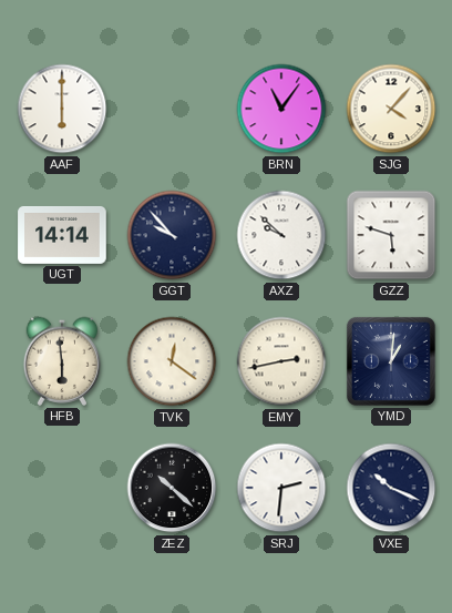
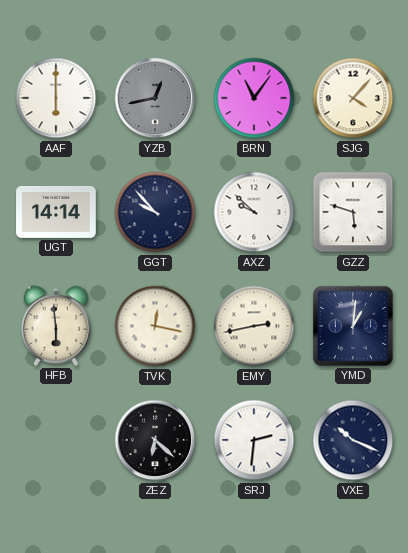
YZB: none -> 12:43
TVK: 12:21 -> 12:17
ZEZ: 10:22 -> 6:22
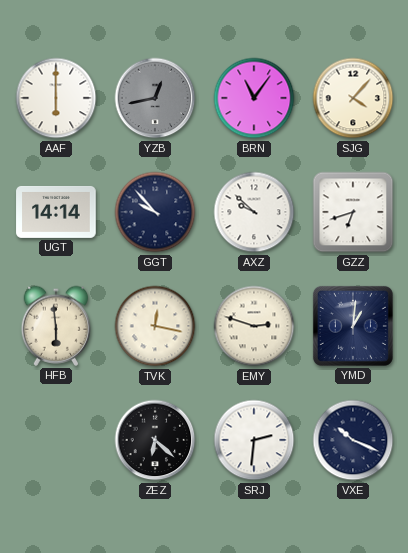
GZZ: 5:48 -> 6:42
EMY: 2:43 -> 2:48
